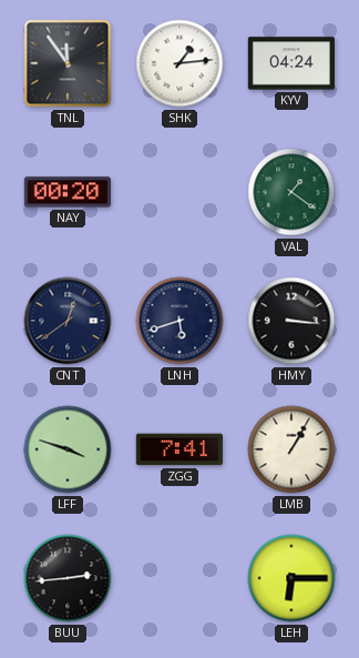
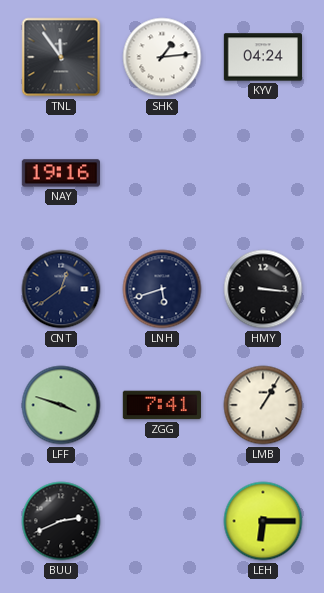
NAY: 00:20 -> 19:16
VAL: 1:21 -> none
BUU: 2:44 -> 2:41
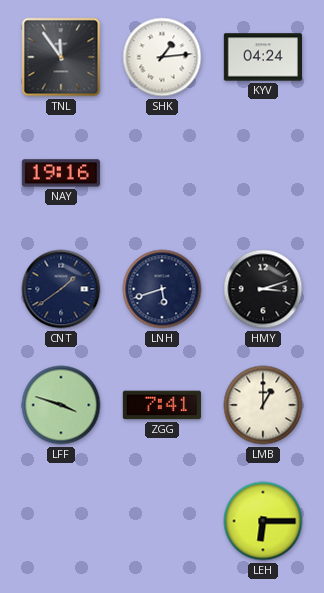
CNT: 12:39 -> 1:39
HMY: 3:16 -> 3:12
LMB: 1:05 -> 1:00
BUU: 2:41 -> none
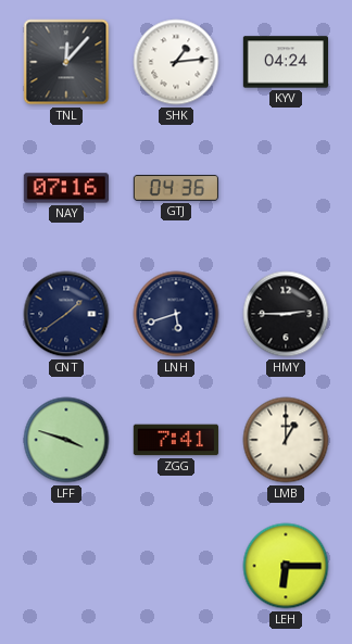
TNL: 11:54 -> 12:07
NAY: 19:16 -> 07:16
GTJ: none -> 04:36
HMY: 3:12 -> 2:45
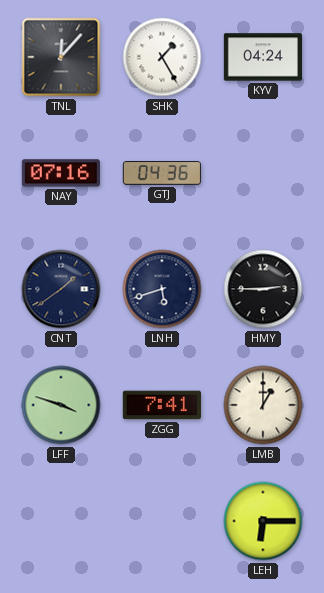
SHK: 1:14 -> 1:25
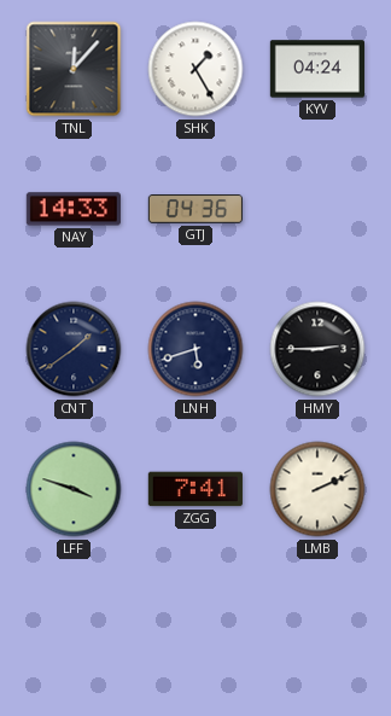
NAY: 07:16 -> 14:33
LMB: 1:00 -> 2:11
LEH: 6:15 -> none
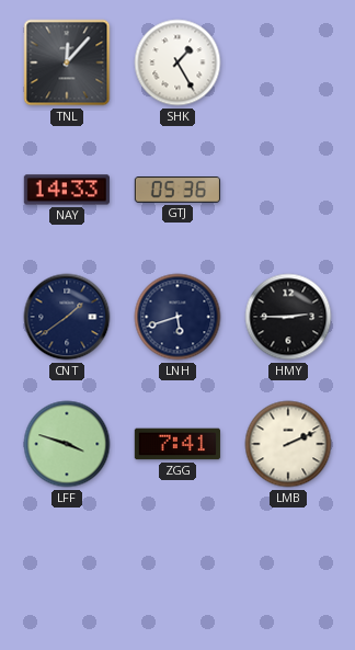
KYV: 04:24 -> none
GTJ: 04:36 -> 05:36
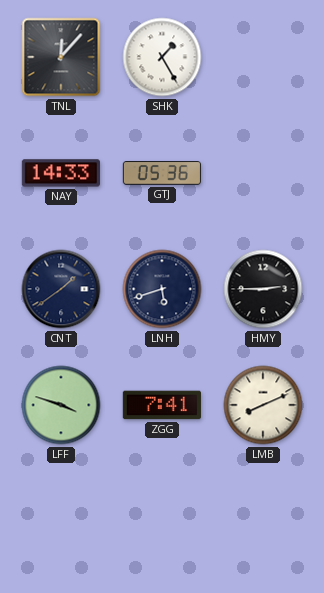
LMB: 2:11 -> 8:11
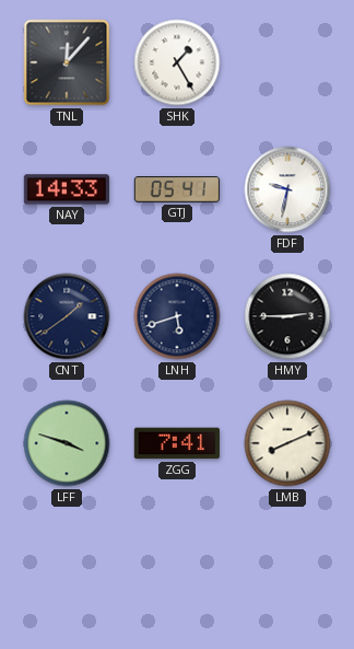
GTJ: 05:36 -> 05:41
FDF: none -> 9:32
